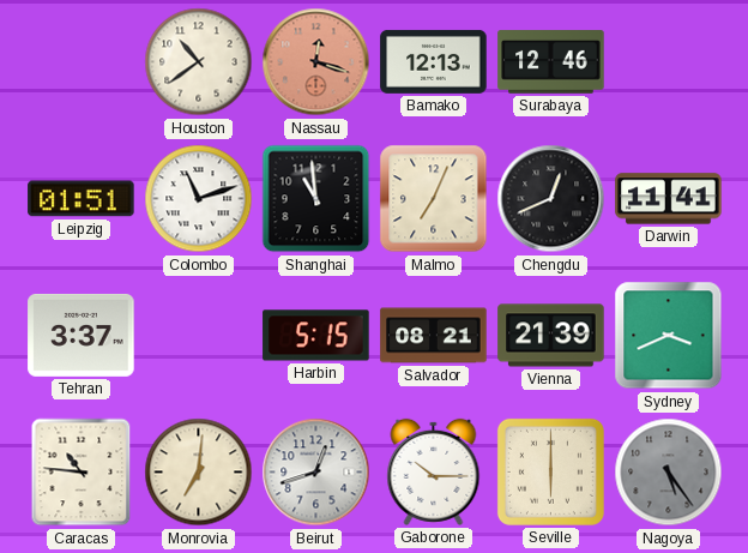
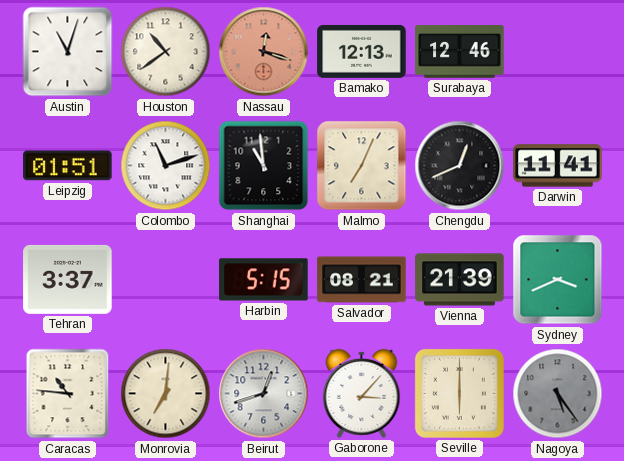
Austin: none -> 11:03
Gaborone: 10:15 -> 3:07
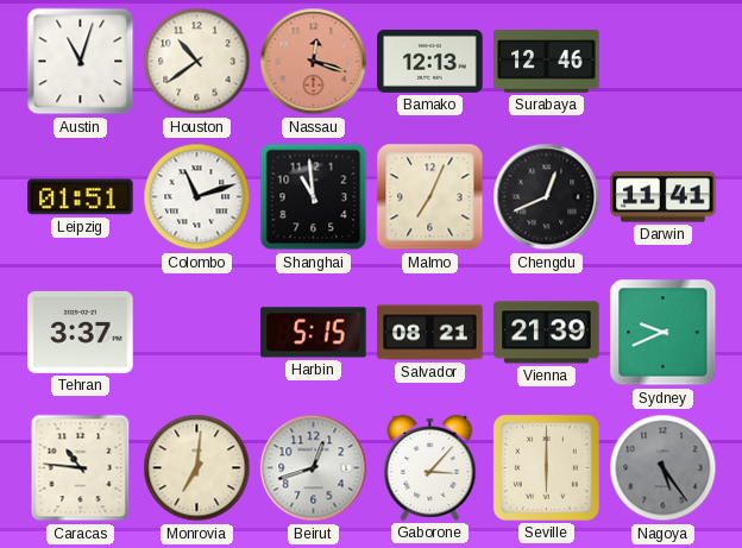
Sydney: 3:41 -> 9:41
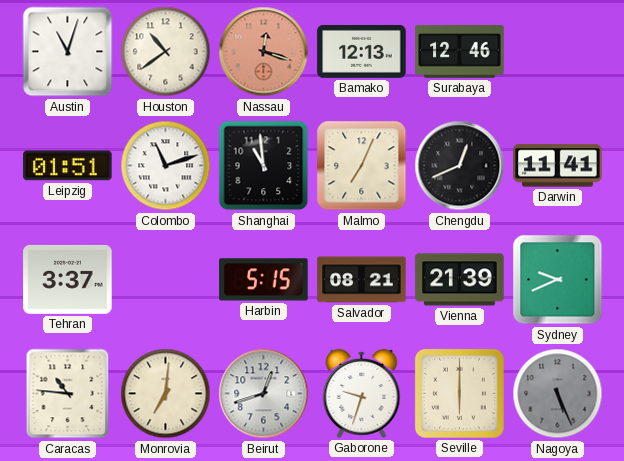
Gaborone: 3:07 -> 9:33
Nagoya: 5:24 -> 5:26
